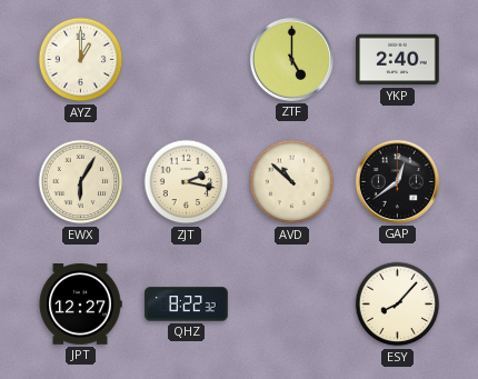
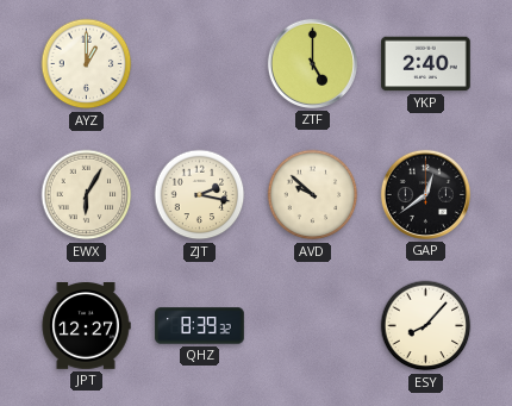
AVD: 10:52 -> 9:52
QHZ: 8:22 -> 8:39
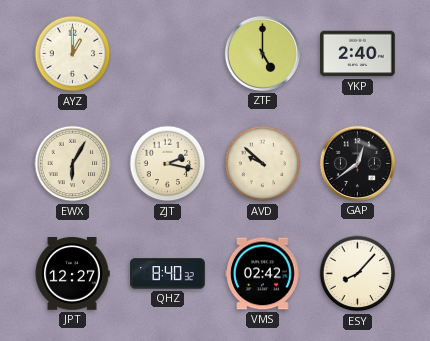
QHZ: 8:39 -> 8:40
VMS: none -> 02:42
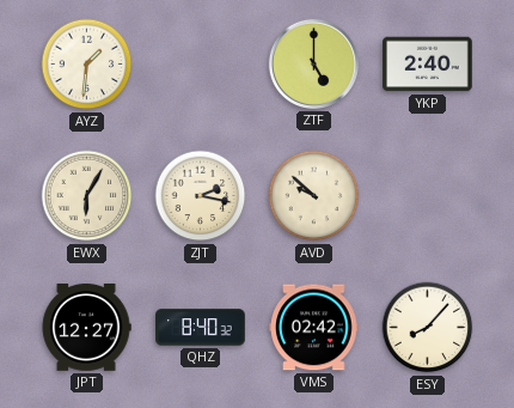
AYZ: 1:00 -> 1:31
GAP: 12:39 -> none
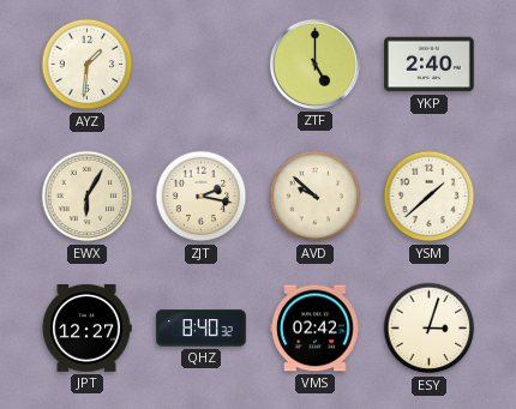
YSM: none -> 1:38
ESY: 8:07 -> 3:03
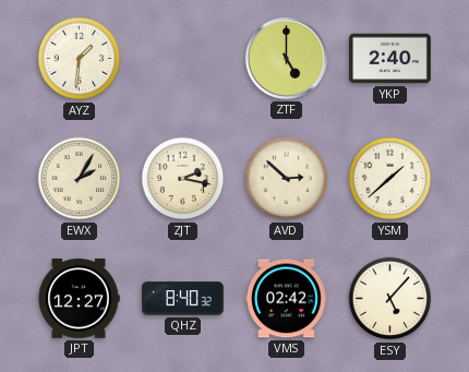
EWX: 6:05 -> 2:05
AVD: 9:52 -> 2:52
ESY: 3:03 -> 5:07
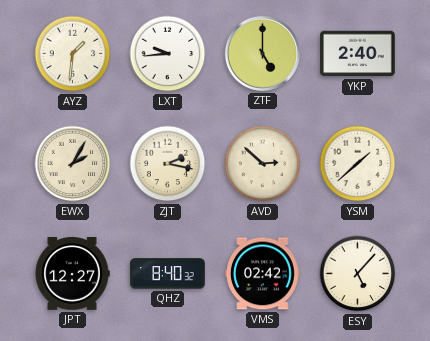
LXT: none -> 9:44
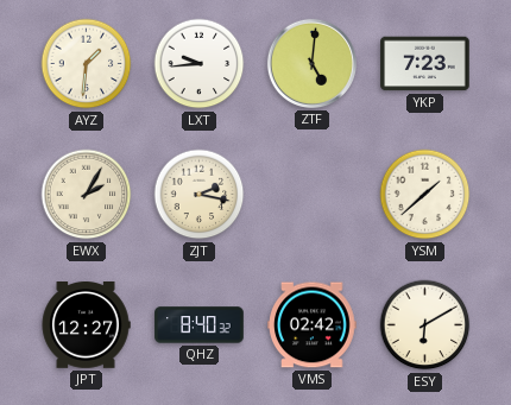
ZTF: 5:00 -> 5:01
YKP: 2:40 -> 7:23
AVD: 2:52 -> none
ESY: 5:07 -> 6:10
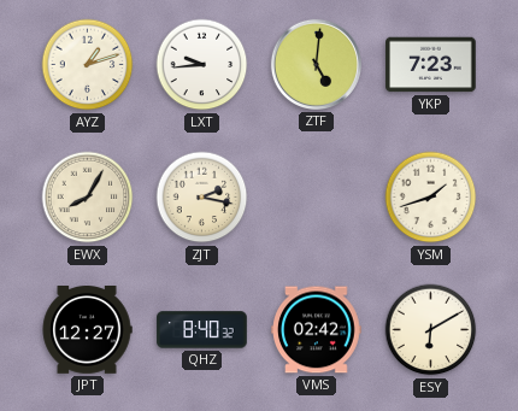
AYZ: 1:31 -> 1:12
EWX: 2:05 -> 8:05
YSM: 1:38 -> 1:42
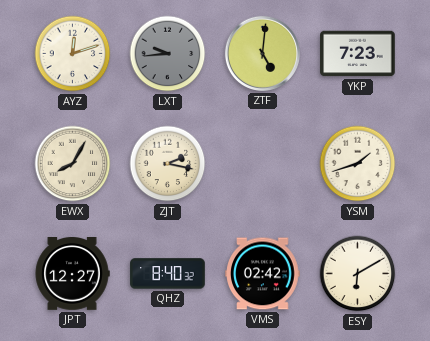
AYZ: 1:12 -> 12:12
LXT dial: white -> grey
